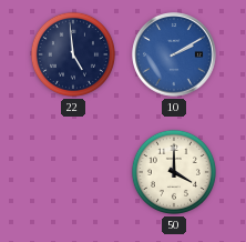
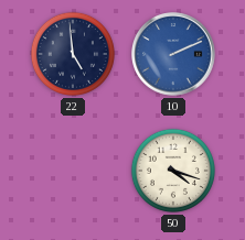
10: 2:10 -> 2:11
50: 4:00 -> 4:18
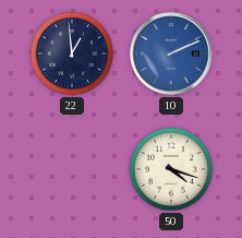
22: 4:59 -> 12:59
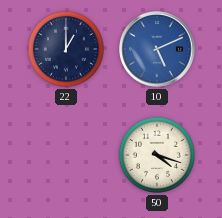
22: 12:59 -> 1:00
10: 2:11 -> 5:11
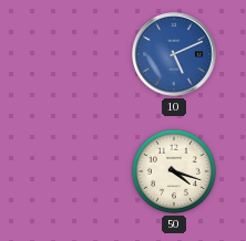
22: 1:00 -> none
